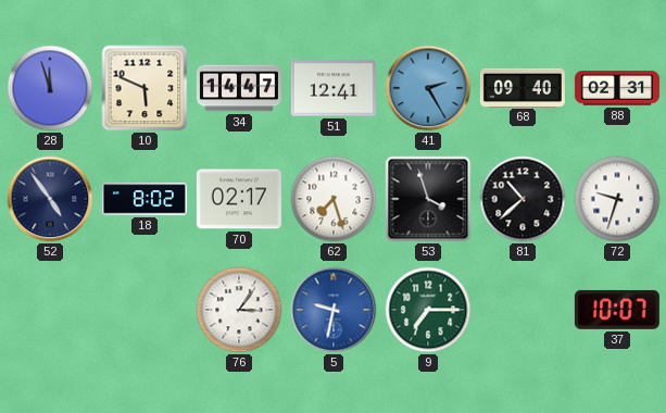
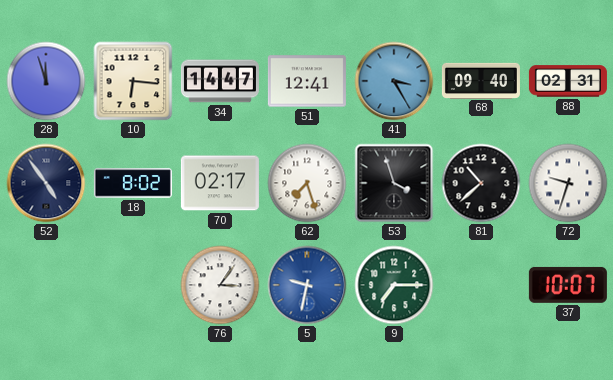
10: 5:49 -> 6:16
41: 2:25 -> 3:25
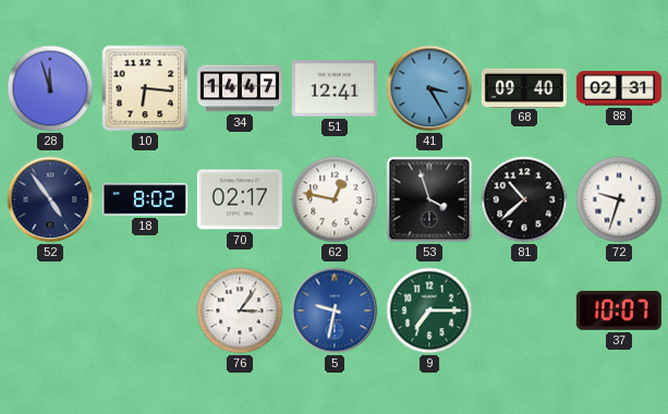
62: 7:27 -> 12:47
